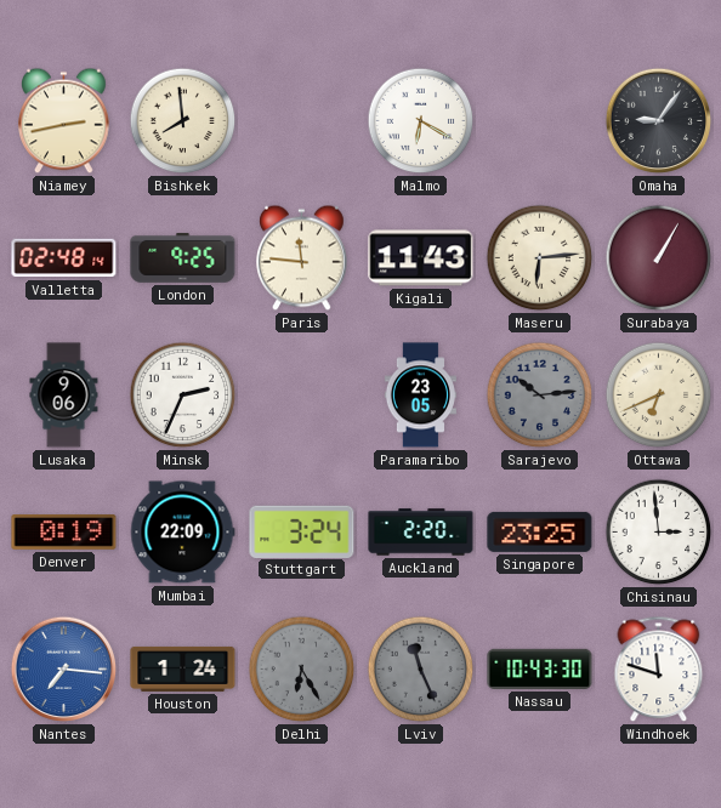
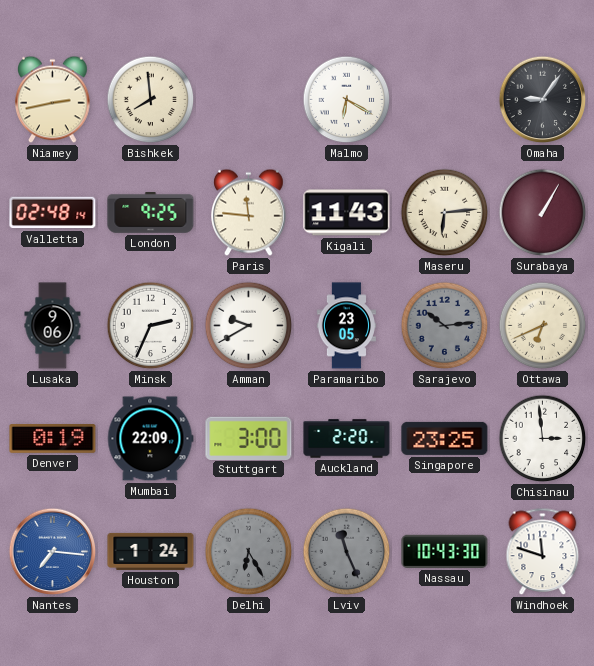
Amman: none -> 9:40
Stuttgart: 3:24 -> 3:00
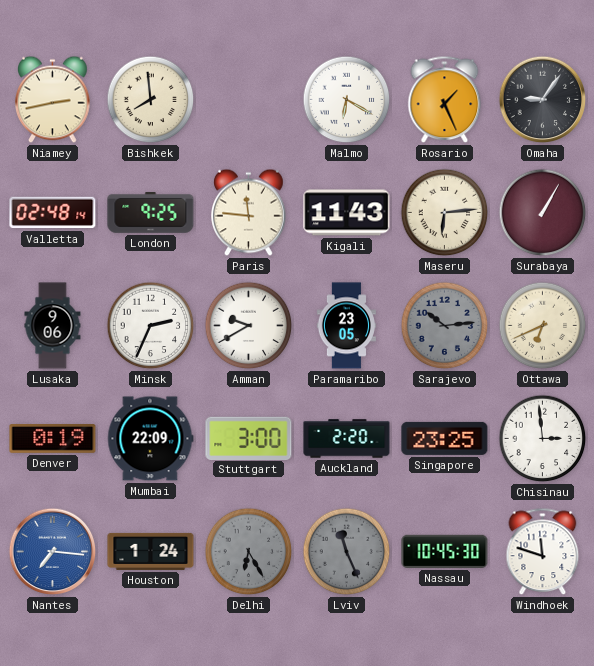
Rosario: none -> 1:26
Nassau: 10:43 -> 10:45
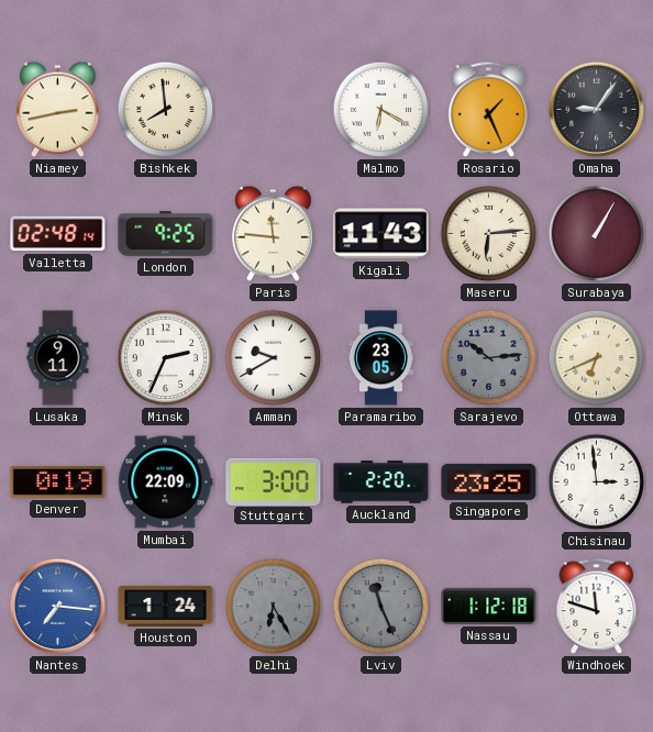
Lusaka: 9:06 -> 9:11
Nassau: 10:45 -> 1:12
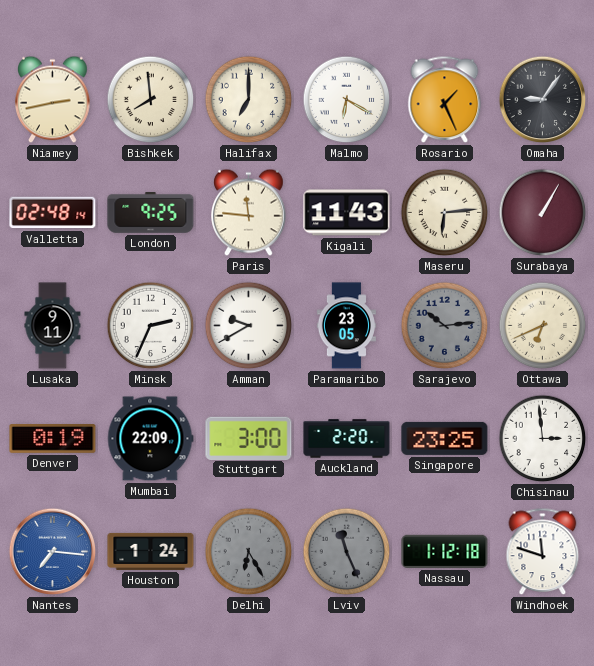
Halifax: none -> 7:00
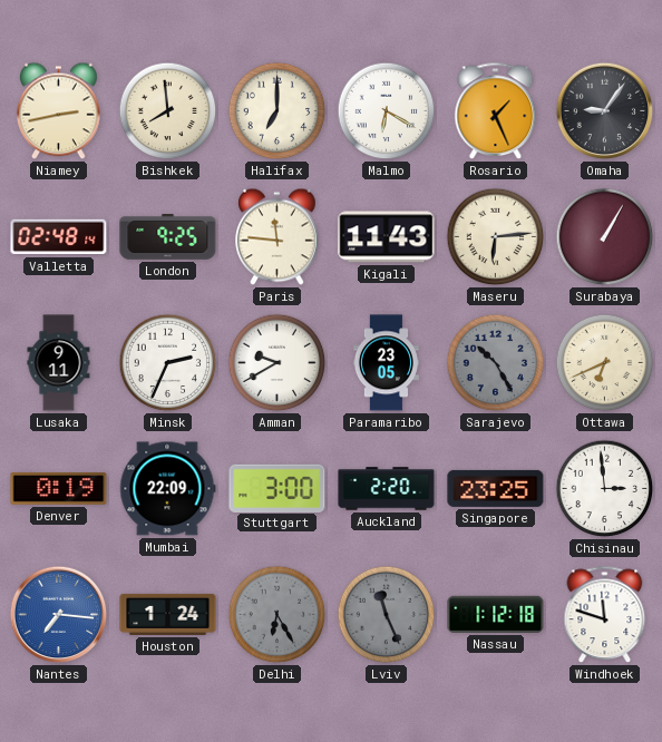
Sarajevo: 10:14 -> 10:25
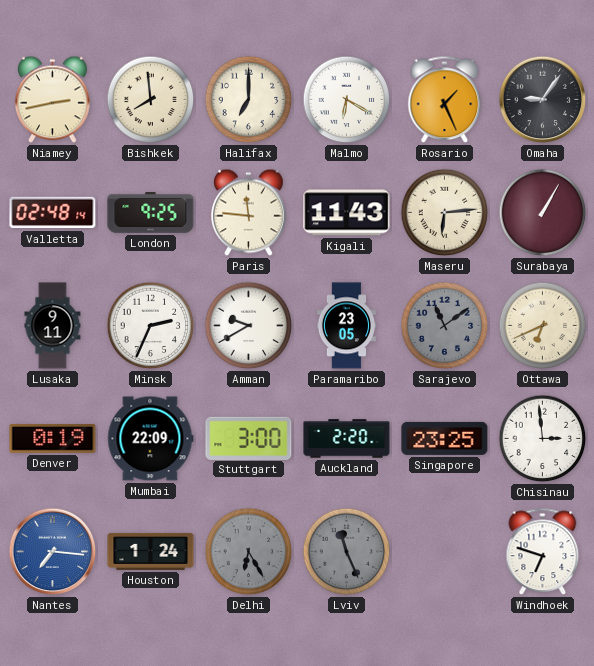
Sarajevo: 10:25 -> 11:09
Nassau: 1:12 -> none
Windhoek: 11:48 -> 6:48
